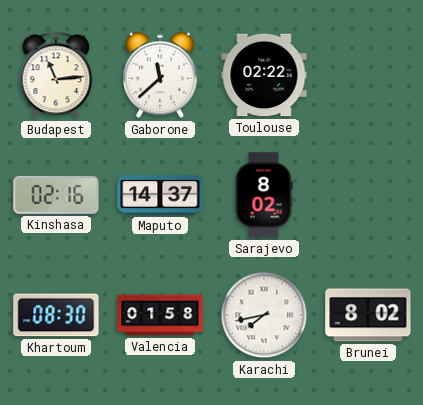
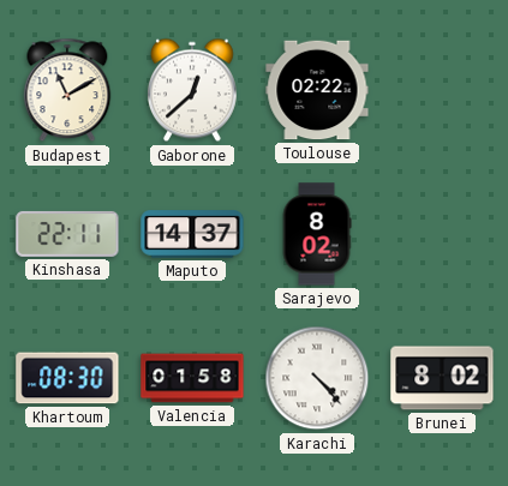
Budapest: 11:14 -> 11:10
Gaborone: 11:38 -> 12:38
Kinshasa: 02:16 -> 22:11
Karachi: 7:43 -> 4:23
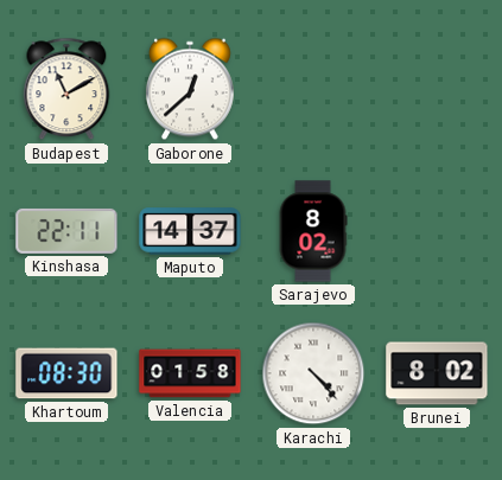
Toulouse: 02:22 -> none
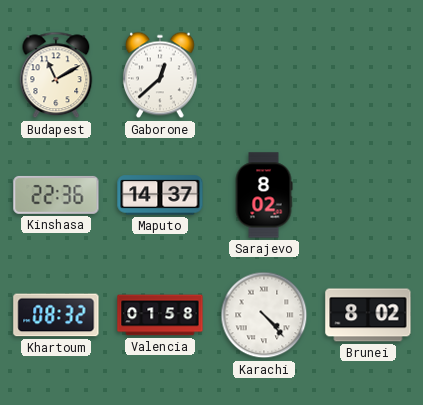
Kinshasa: 22:11 -> 22:36
Khartoum: 08:30 -> 08:32
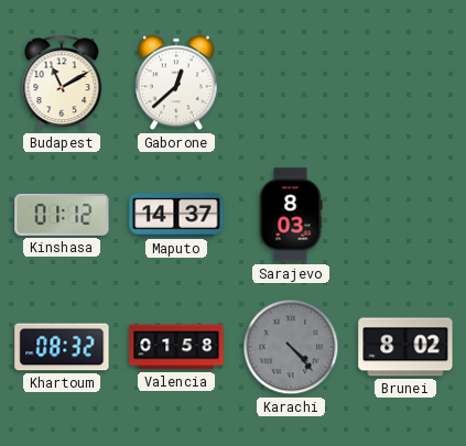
Kinshasa: 22:36 -> 01:12
Sarajevo: 8:02 -> 8:03
Karachi dial: white -> grey
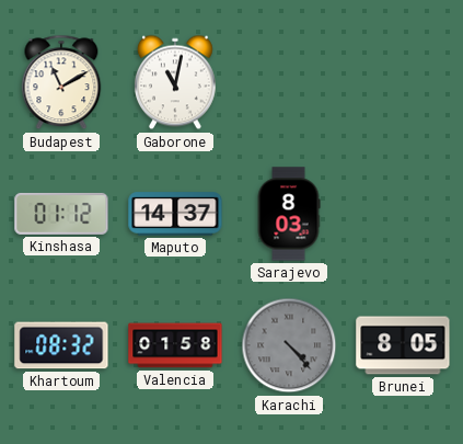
Gaborone: 12:38 -> 11:02
Brunei: 8:02 -> 8:05
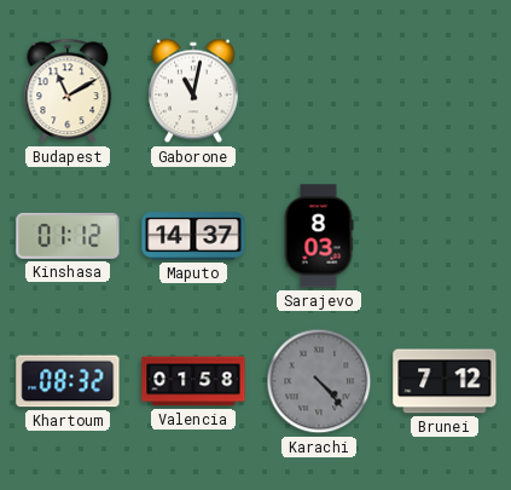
Brunei: 8:05 -> 7:12
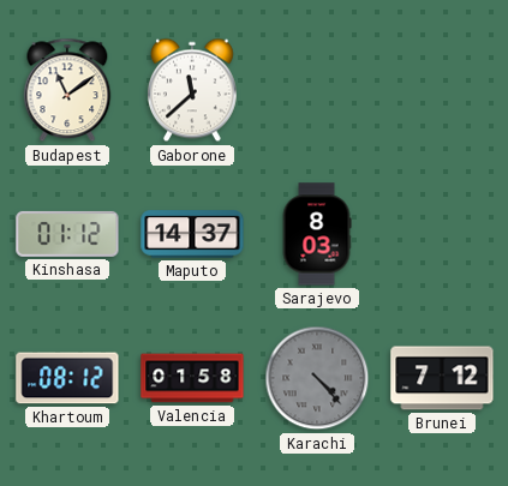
Budapest: 11:10 -> 11:09
Gaborone: 11:02 -> 11:38
Khartoum: 08:32 -> 08:12
